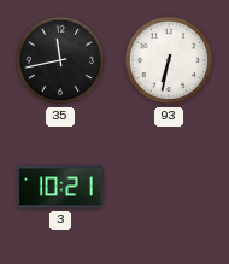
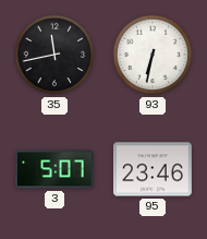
3: 10:21 -> 5:07
95: none -> 23:46
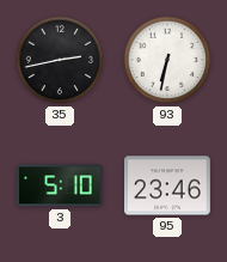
35: 11:43 -> 2:43
3: 5:07 -> 5:10
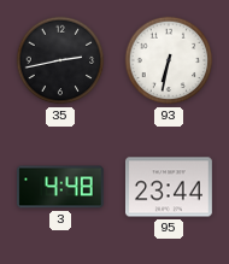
3: 5:10 -> 4:48
95: 23:46 -> 23:44
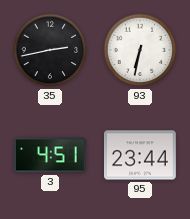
3: 4:48 -> 4:51
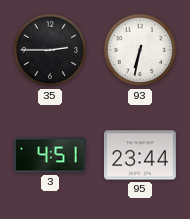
35: 2:43 -> 2:45
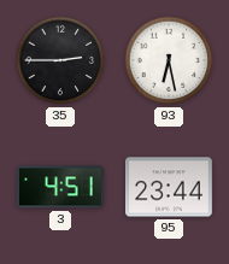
93: 6:32 -> 6:28
